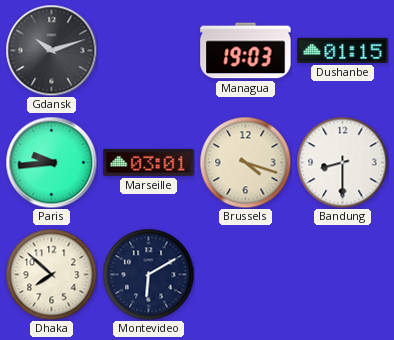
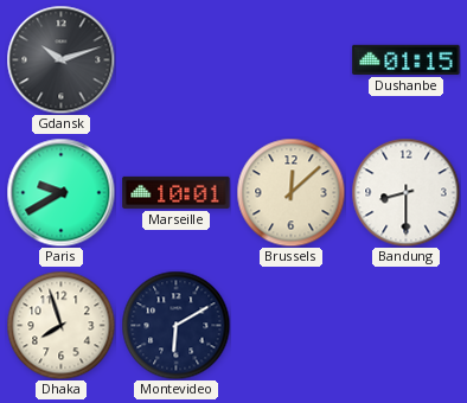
Managua: 19:03 -> none
Paris: 9:44 -> 9:40
Marseille: 03:01 -> 10:01
Brussels: 4:18 -> 12:08
Dhaka: 7:52 -> 7:57
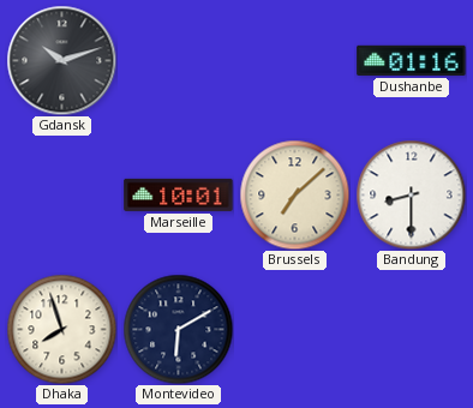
Dushanbe: 01:15 -> 01:16
Paris: 9:40 -> none
Brussels: 12:08 -> 7:08
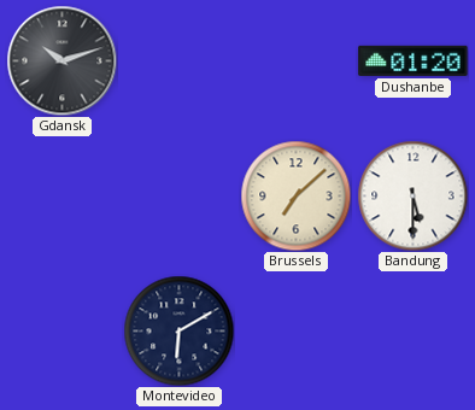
Dushanbe: 01:16 -> 01:20
Marseille: 10:01 -> none
Bandung: 8:30 -> 5:30
Dhaka: 7:57 -> none
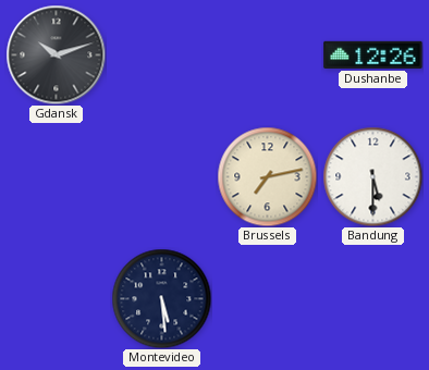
Dushanbe: 01:20 -> 12:26
Brussels: 7:08 -> 7:13
Montevideo: 6:10 -> 5:29
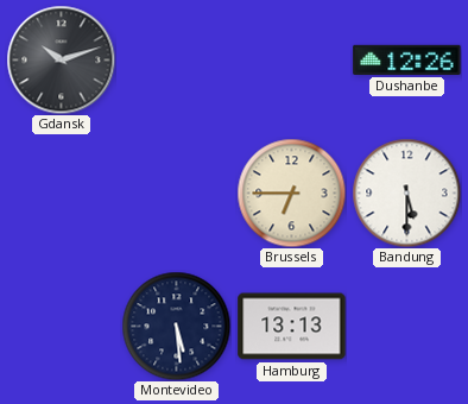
Brussels: 7:13 -> 6:45
Hamburg: none -> 13:13
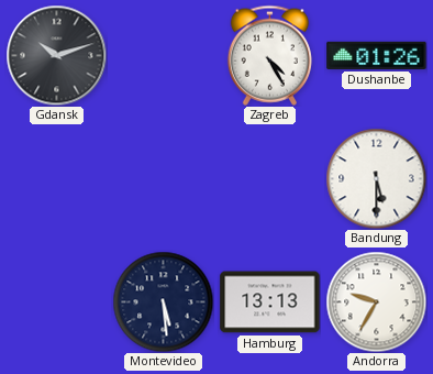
Zagreb: none -> 4:25
Dushanbe: 12:26 -> 01:26
Brussels: 6:45 -> none
Andorra: none -> 9:35
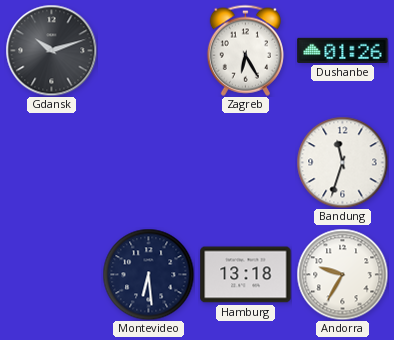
Zagreb: 4:25 -> 6:25
Bandung: 5:30 -> 11:33
Montevideo: 5:29 -> 6:29
Hamburg: 13:13 -> 13:18
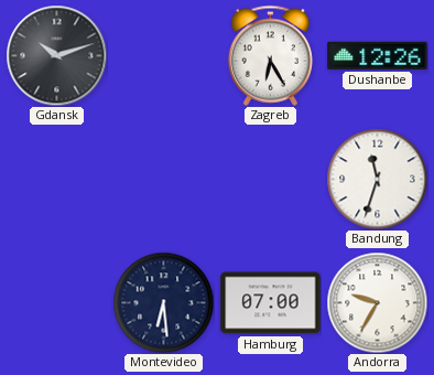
Dushanbe: 01:26 -> 12:26
Hamburg: 13:18 -> 07:00
